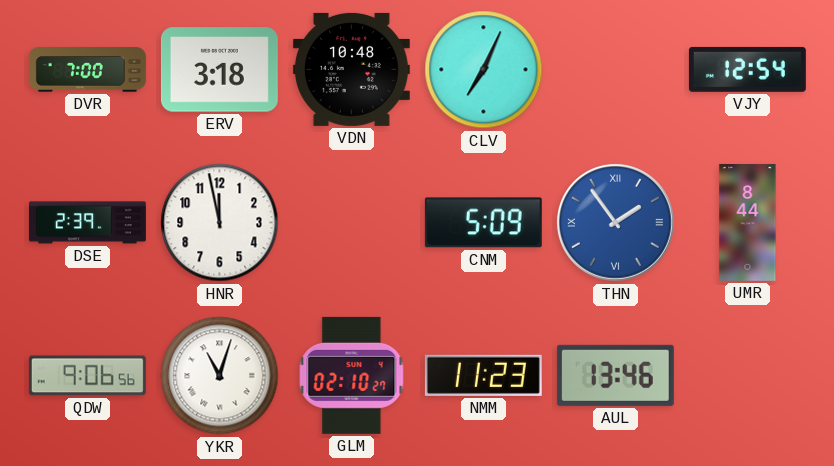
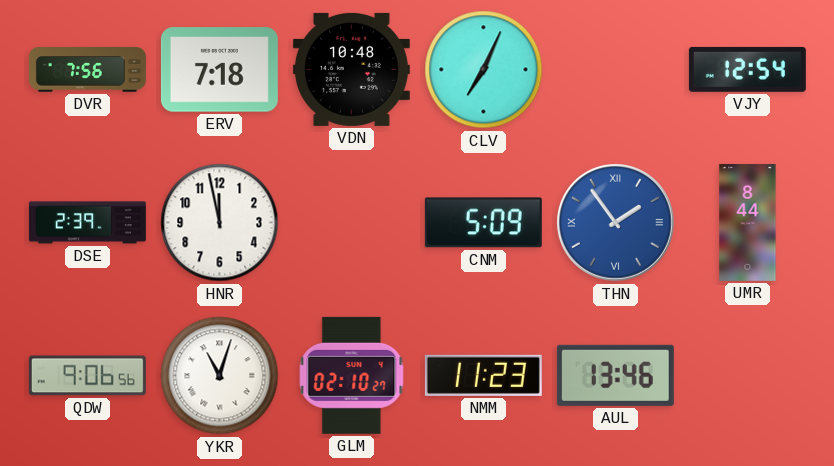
DVR: 7:00 -> 7:56
ERV: 3:18 -> 7:18
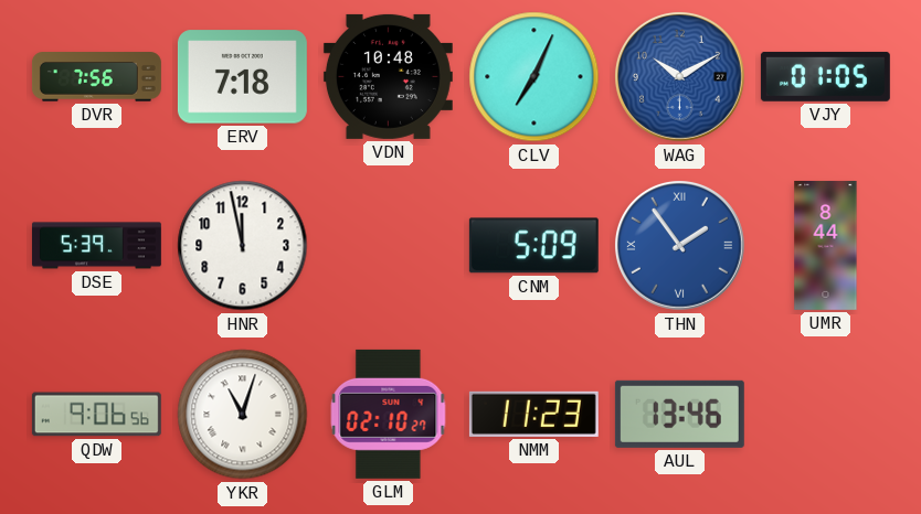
WAG: none -> 10:10
VJY: 12:54 -> 01:05
DSE: 2:39 -> 5:39
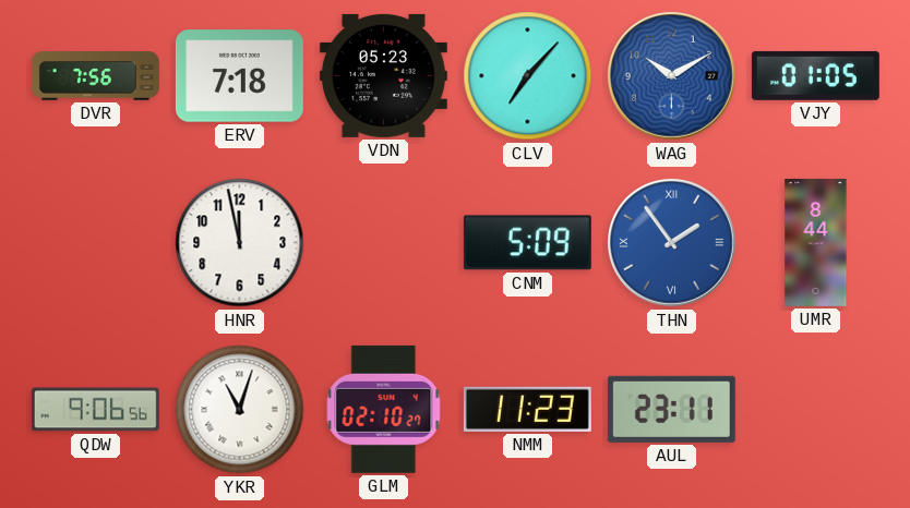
VDN: 10:48 -> 05:23
CLV: 7:04 -> 7:07
DSE: 5:39 -> none
AUL: 13:46 -> 23:11
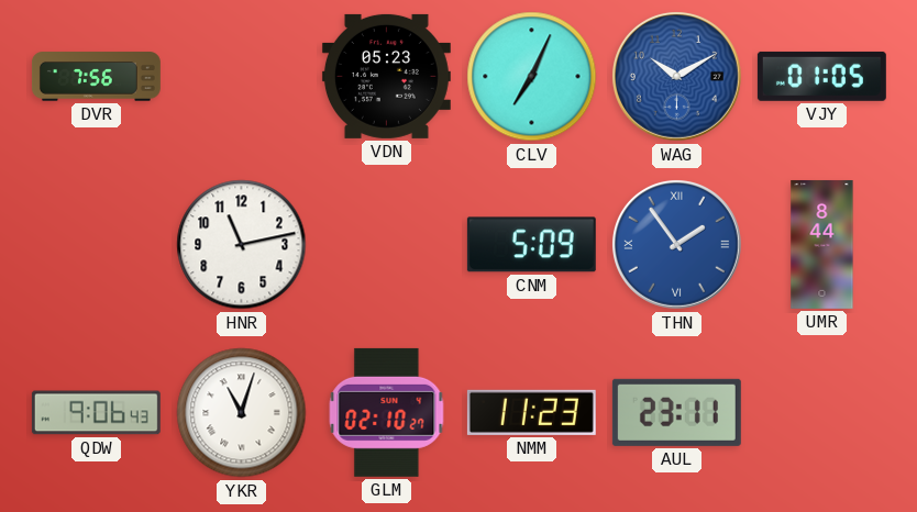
ERV: 7:18 -> none
CLV: 7:07 -> 7:04
HNR: 11:58 -> 11:13
QDW: 9:06:56 -> 9:06:43
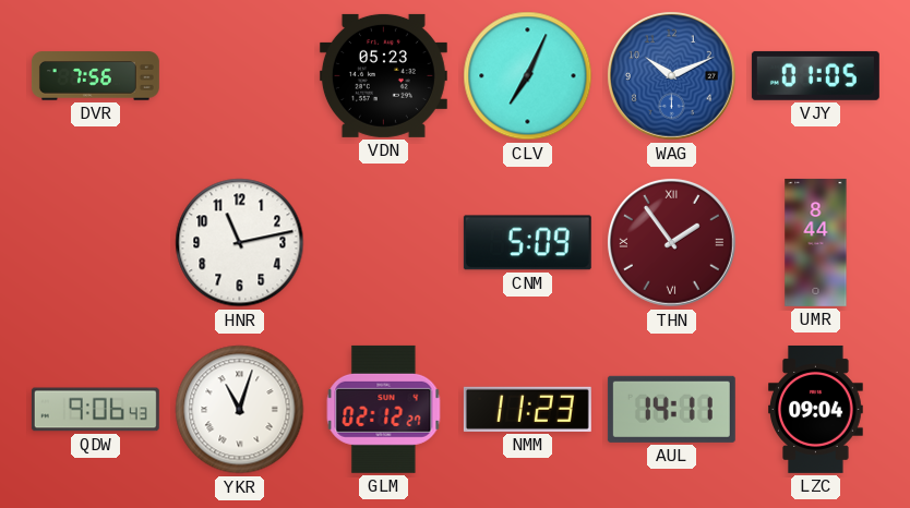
WAG: 10:10 -> 10:11
THN dial: blue -> burgundy
GLM: 02:10 -> 02:12
AUL: 23:11 -> 14:11
LZC: none -> 09:04
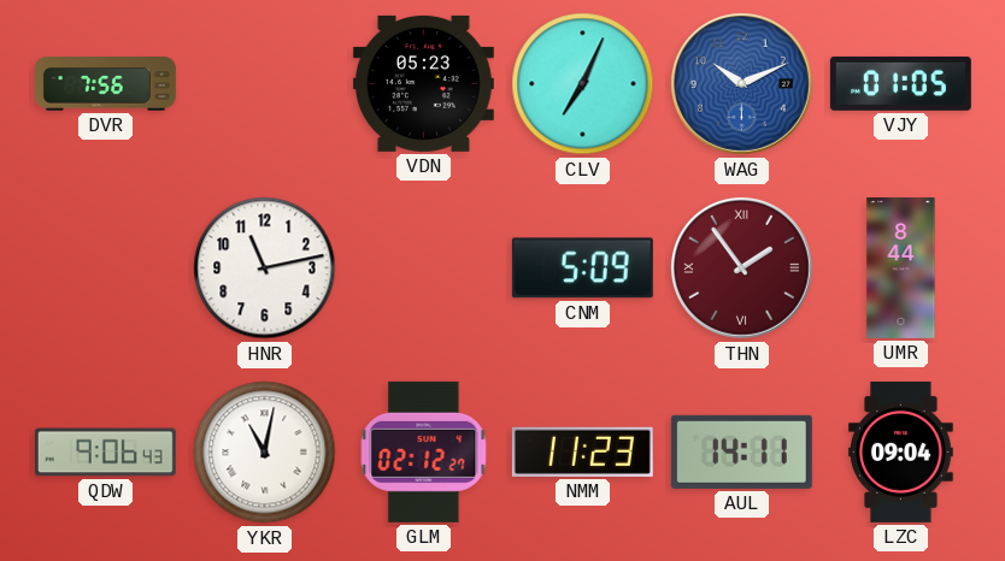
YKR: 11:03 -> 11:02
